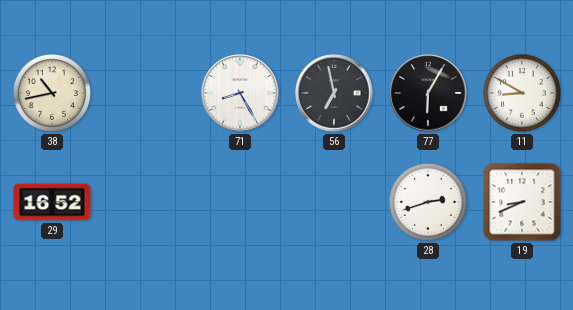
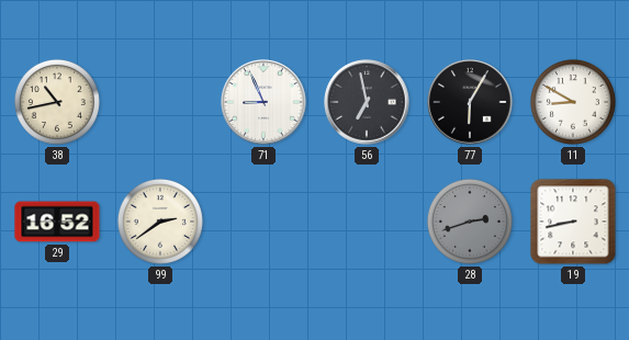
71: 8:25 -> 8:56
99: none -> 2:39
28 dial: white -> grey
19: 8:41 -> 8:43
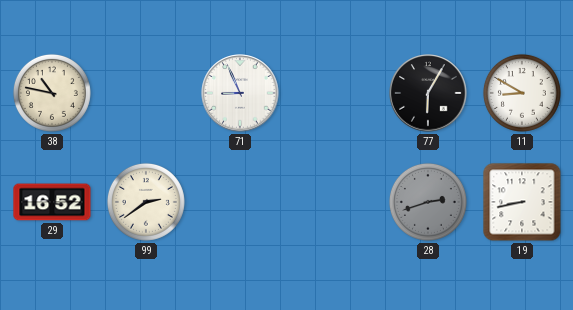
38: 10:43 -> 10:47
56: 6:58 -> none
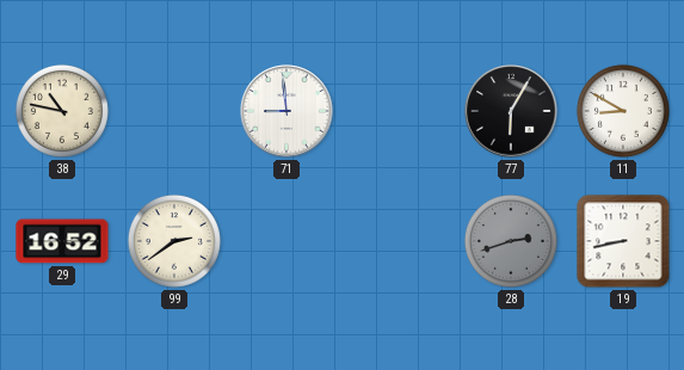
71: 8:56 -> 8:59
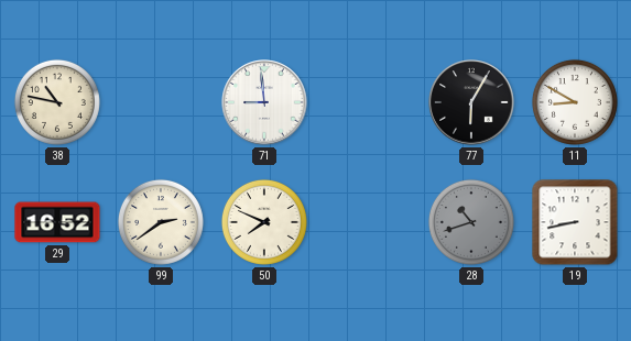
50: none -> 7:49
28: 2:42 -> 10:42
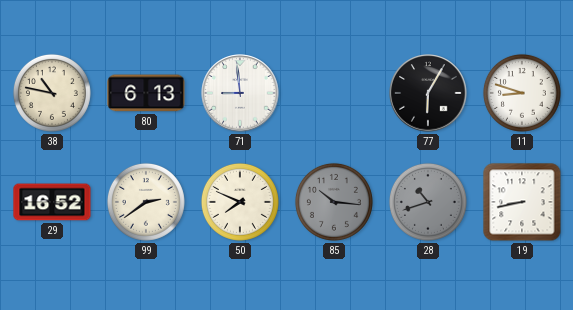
80: none -> 6:13
11: 8:50 -> 8:48
85: none -> 10:16
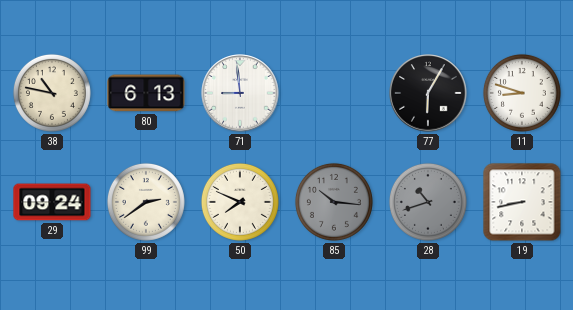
29: 16:52 -> 09:24
